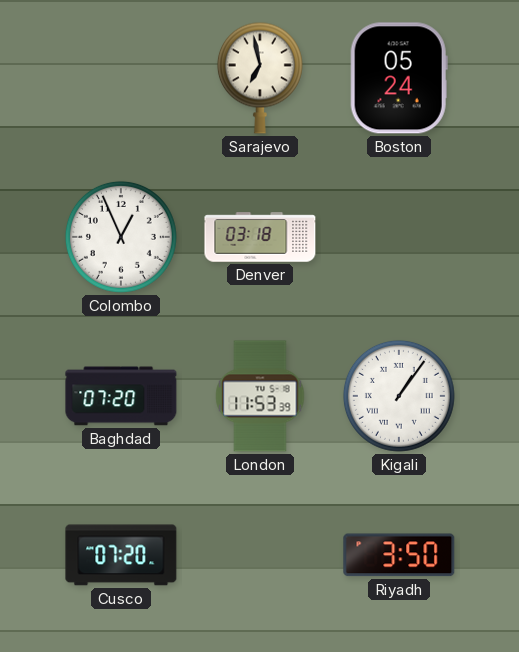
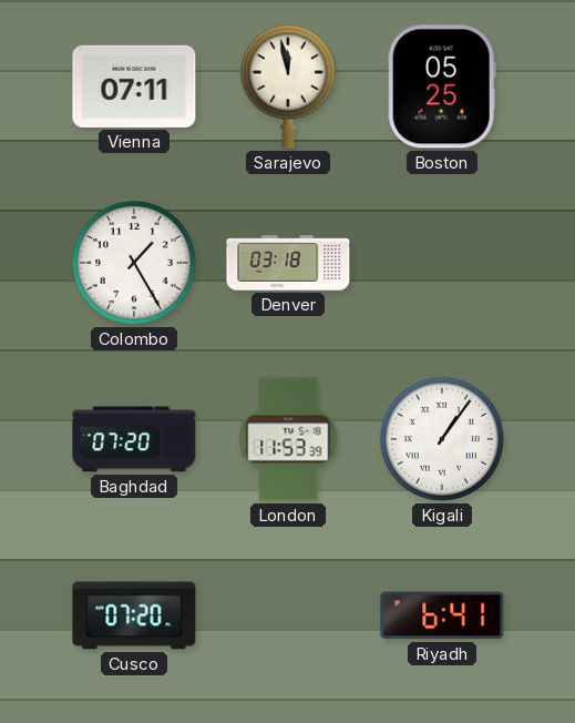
Vienna: none -> 07:11
Sarajevo: 6:58 -> 11:58
Boston: 05:24 -> 05:25
Colombo: 12:56 -> 1:25
Riyadh: 3:50 -> 6:41
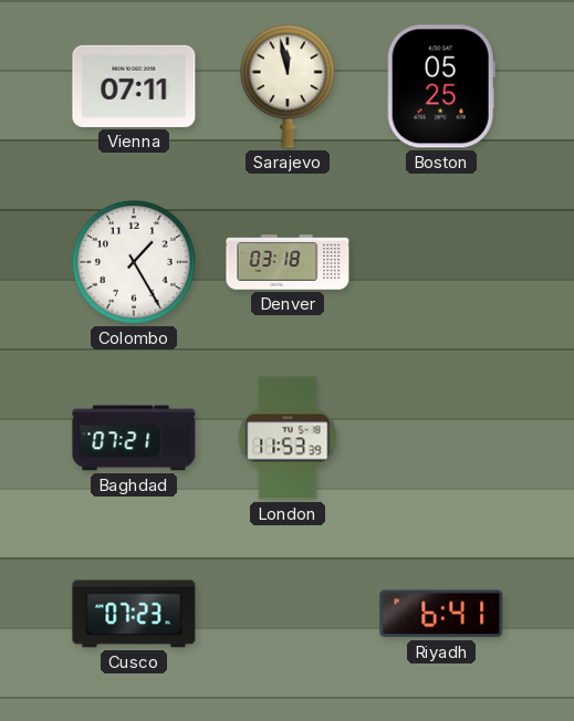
Baghdad: 07:20 -> 07:21
Kigali: 1:06 -> none
Cusco: 07:20 -> 07:23
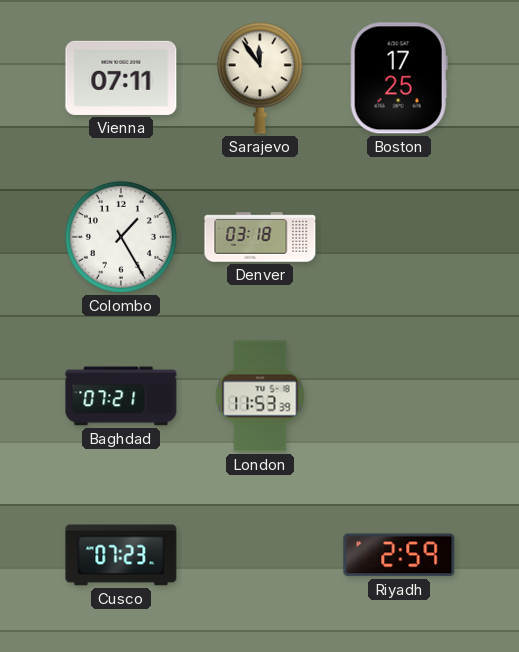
Sarajevo: 11:58 -> 11:54
Boston: 05:25 -> 17:25
Riyadh: 6:41 -> 2:59
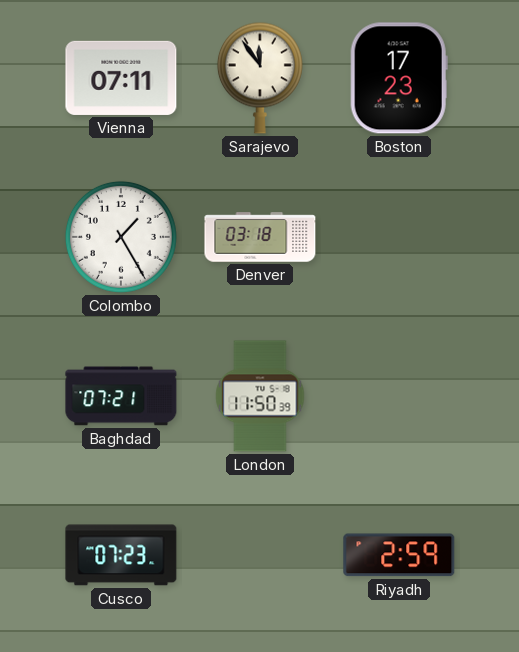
Boston: 17:25 -> 17:23
London: 11:53 -> 11:50
